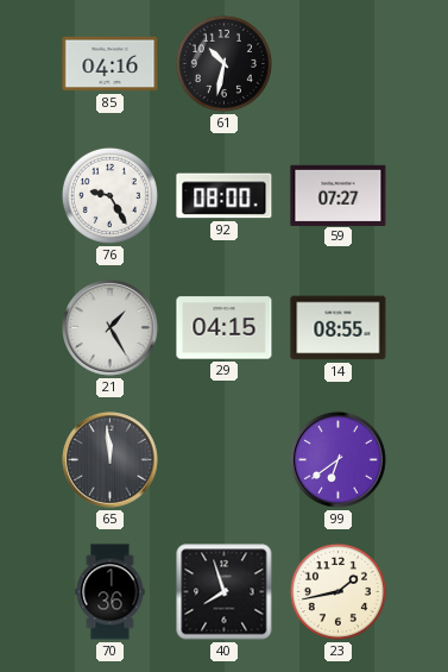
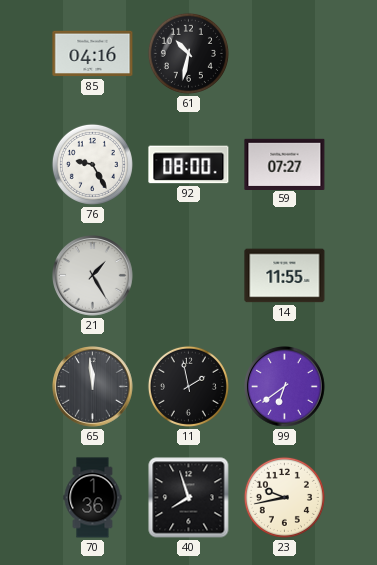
29: 04:15 -> none
14: 08:55 -> 11:55
11: none -> 1:58
23: 1:43 -> 9:43
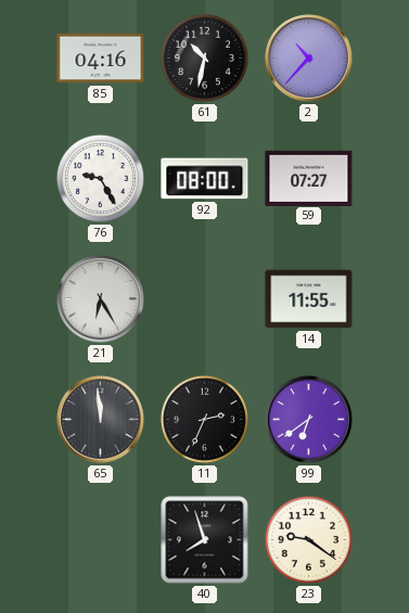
2: none -> 10:37
21: 1:25 -> 6:25
11: 1:58 -> 2:34
70: 1:36 -> none
23: 9:43 -> 9:21
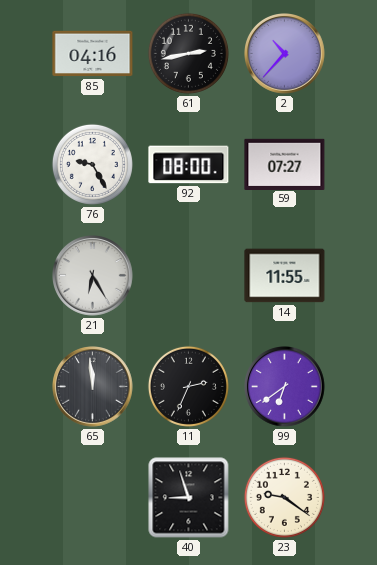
61: 10:32 -> 2:43
40: 7:57 -> 8:57
